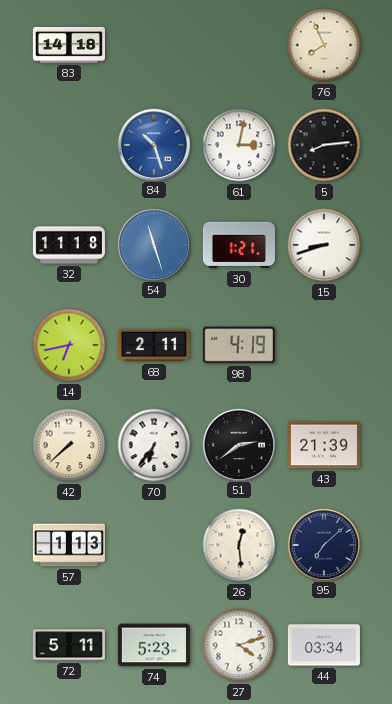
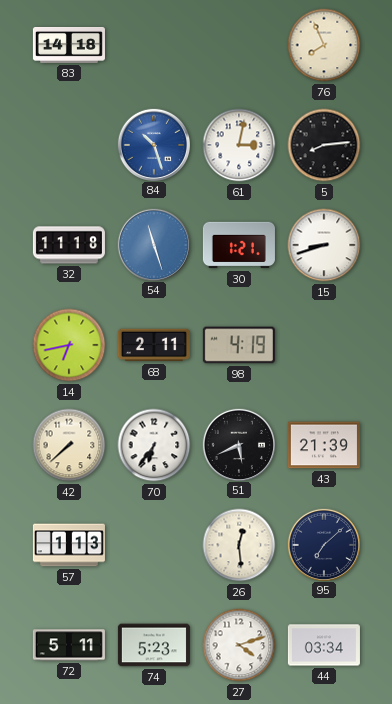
51: 2:39 -> 5:41
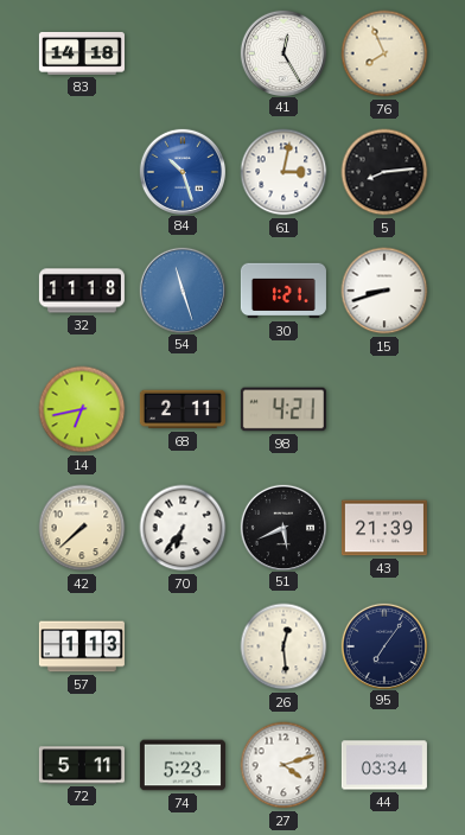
41: none -> 12:25
98: 4:19 -> 4:21
95: 7:08 -> 7:06
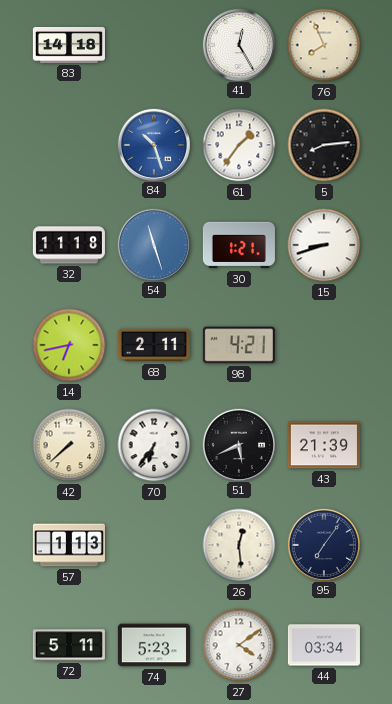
61: 3:02 -> 1:36
27: 4:12 -> 4:09
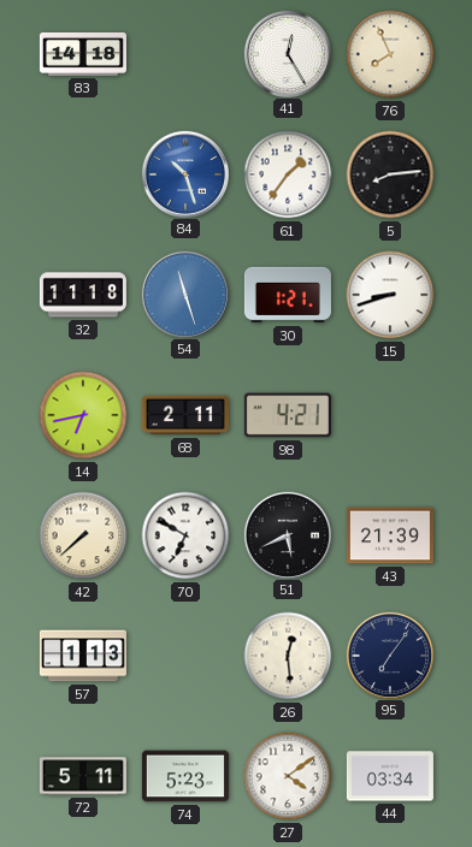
70: 6:36 -> 6:50
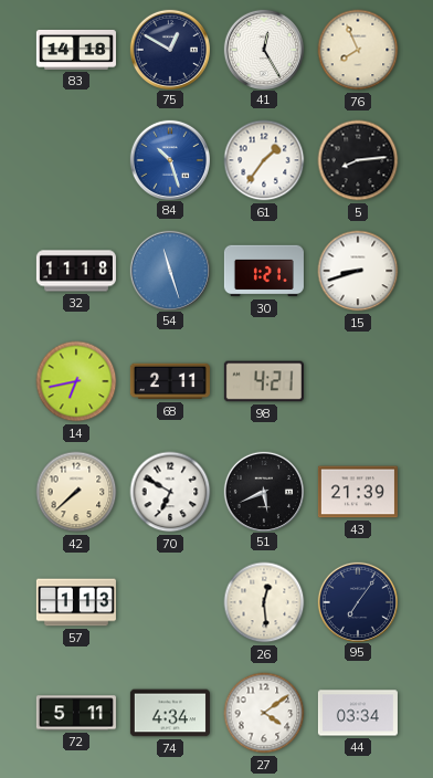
75: none -> 12:50
74: 5:23 -> 4:34
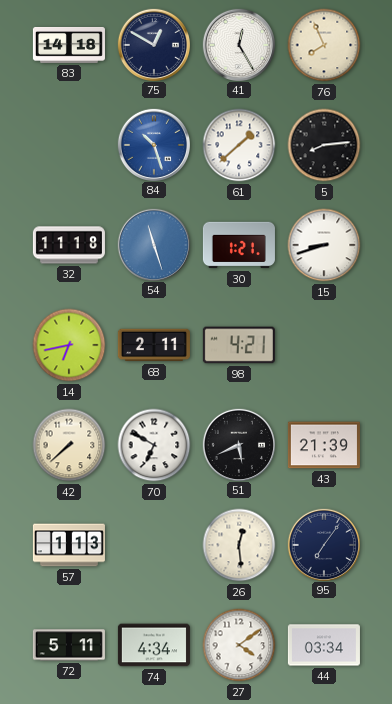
61: 1:36 -> 1:38
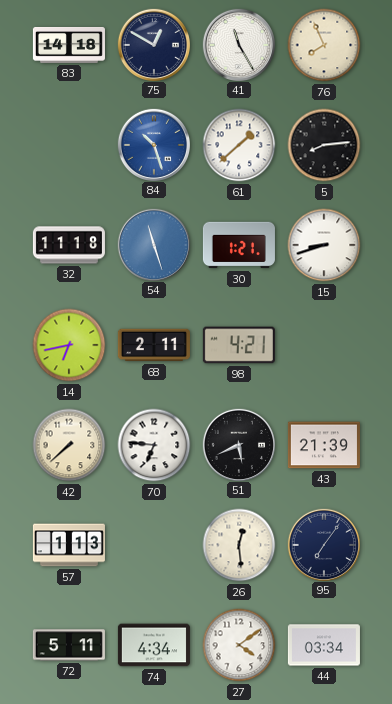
41: 12:25 -> 11:25
70: 6:50 -> 6:46
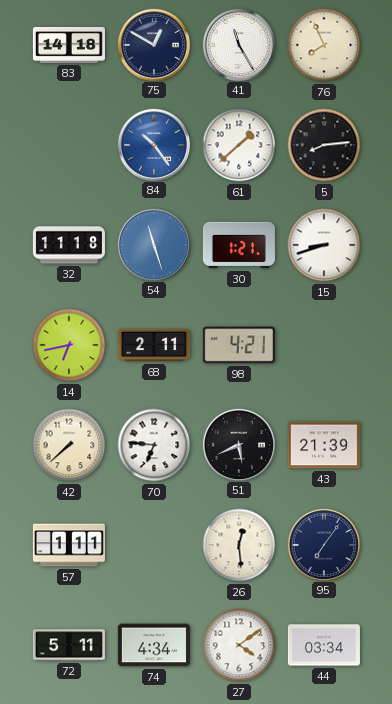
84: 10:27 -> 10:24
57: 1:13 -> 1:11
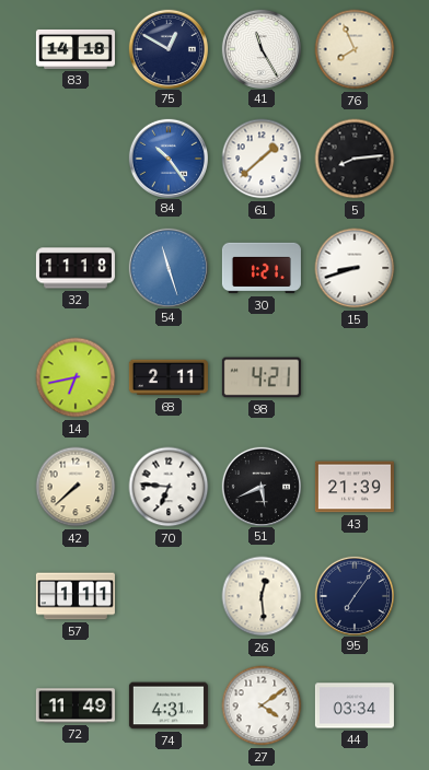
72: 5:11 -> 11:49
74: 4:34 -> 4:31
